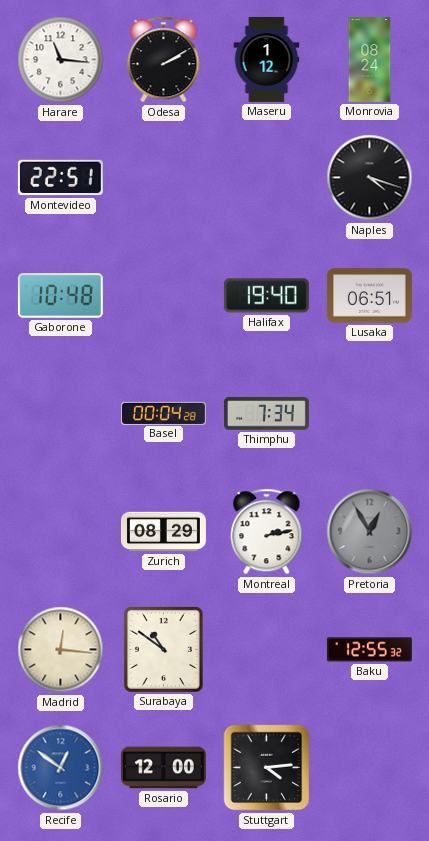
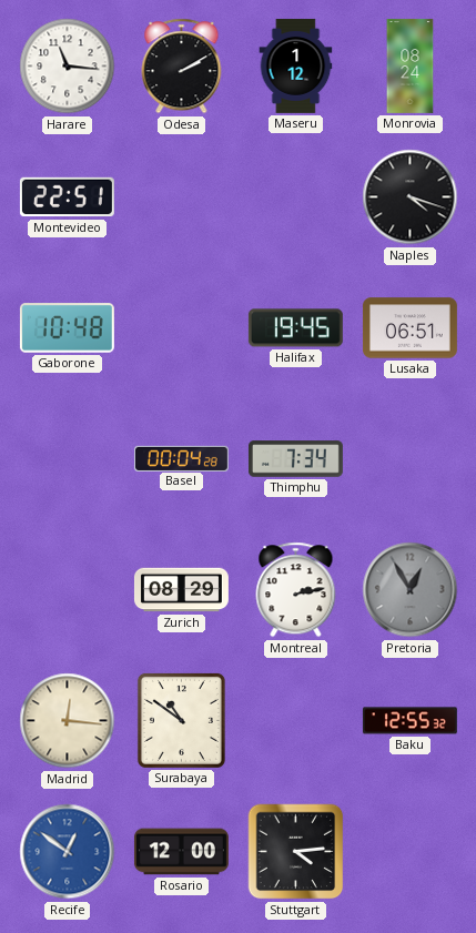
Halifax: 19:40 -> 19:45
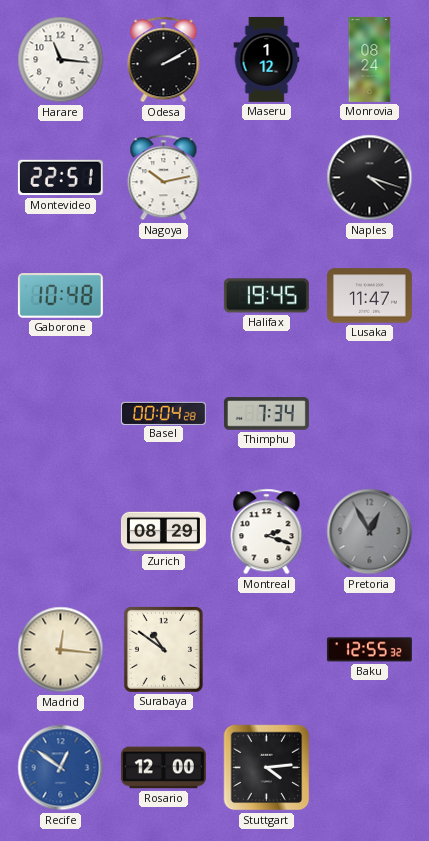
Nagoya: none -> 10:13
Lusaka: 06:51 -> 11:47
Montreal: 2:13 -> 2:18
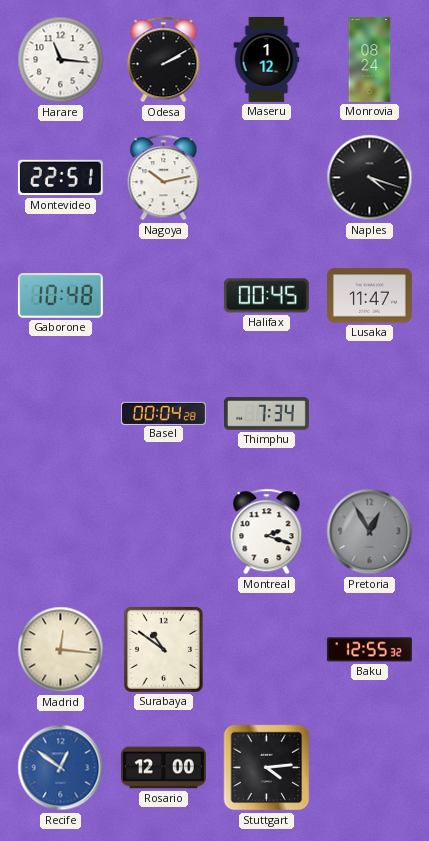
Halifax: 19:45 -> 00:45
Zurich: 08:29 -> none
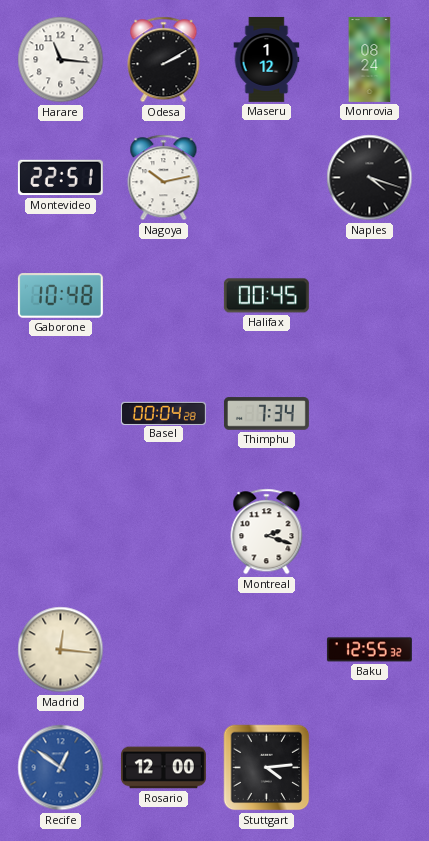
Lusaka: 11:47 -> none
Pretoria: 12:55 -> none
Surabaya: 10:51 -> none
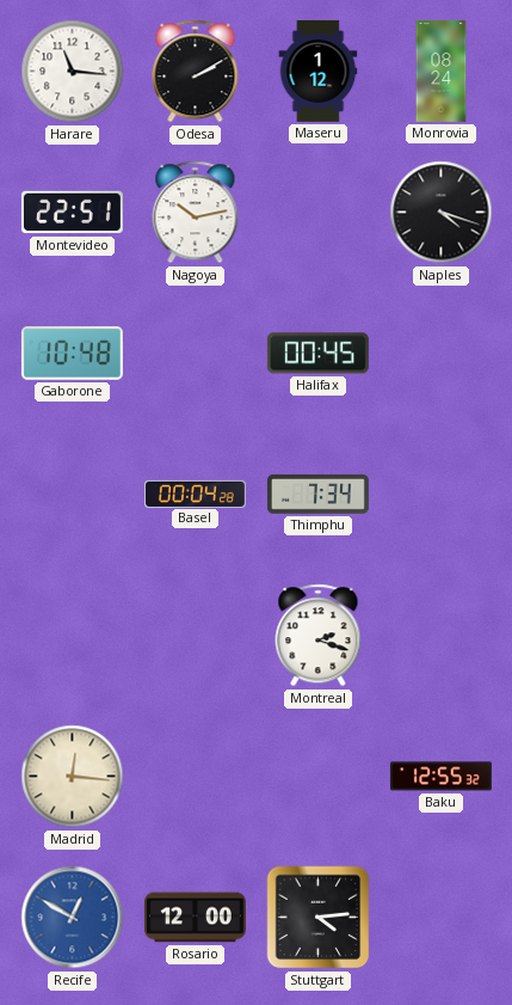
Recife: 12:51 -> 12:50
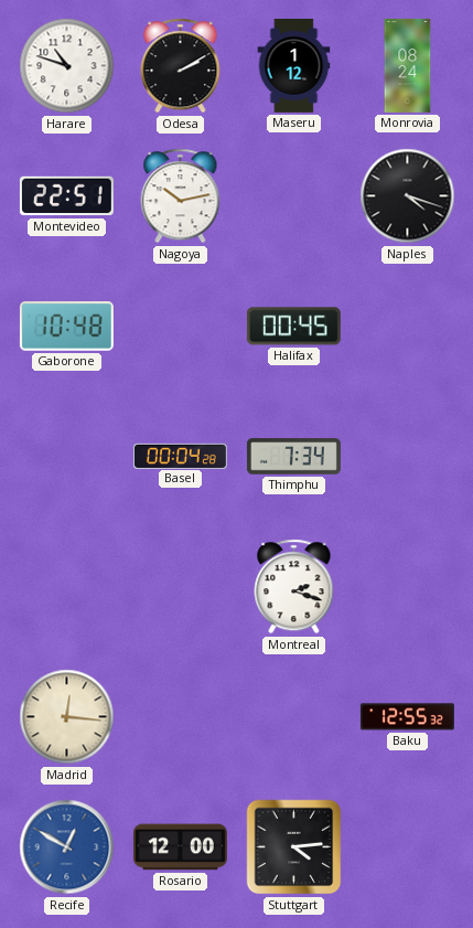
Harare: 11:16 -> 10:48
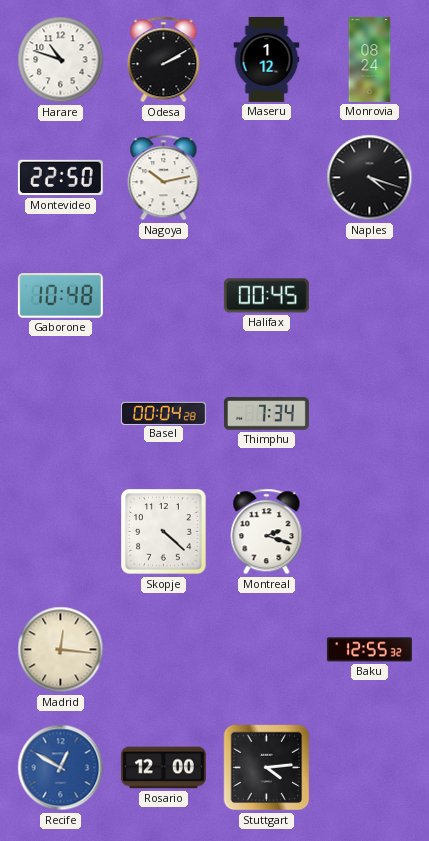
Montevideo: 22:51 -> 22:50
Skopje: none -> 4:22
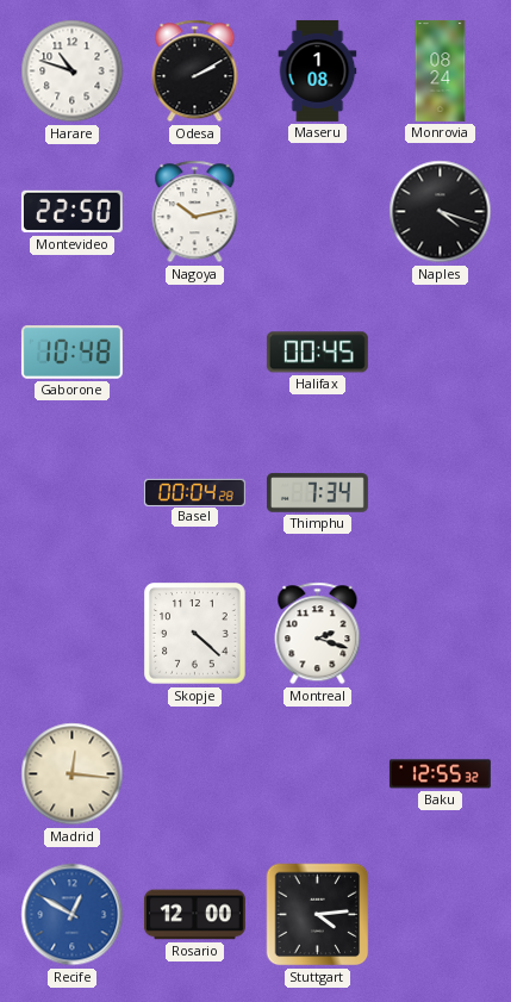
Maseru: 1:12 -> 1:08
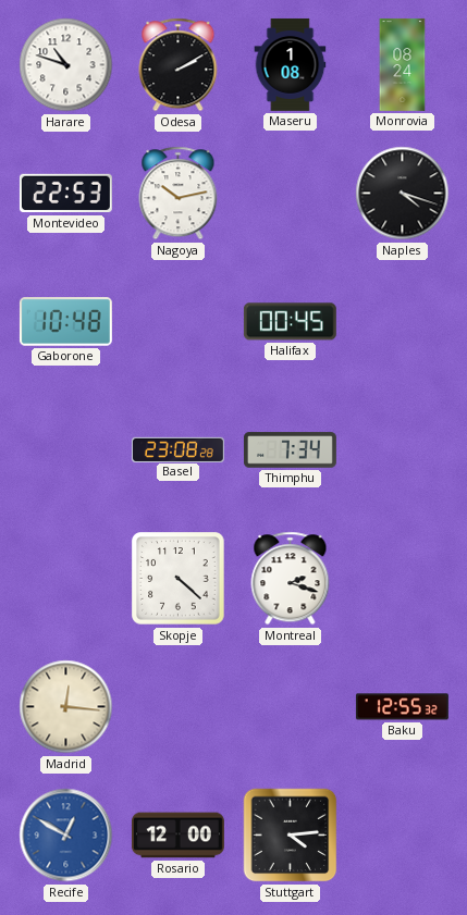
Montevideo: 22:50 -> 22:53
Basel: 00:04 -> 23:08
